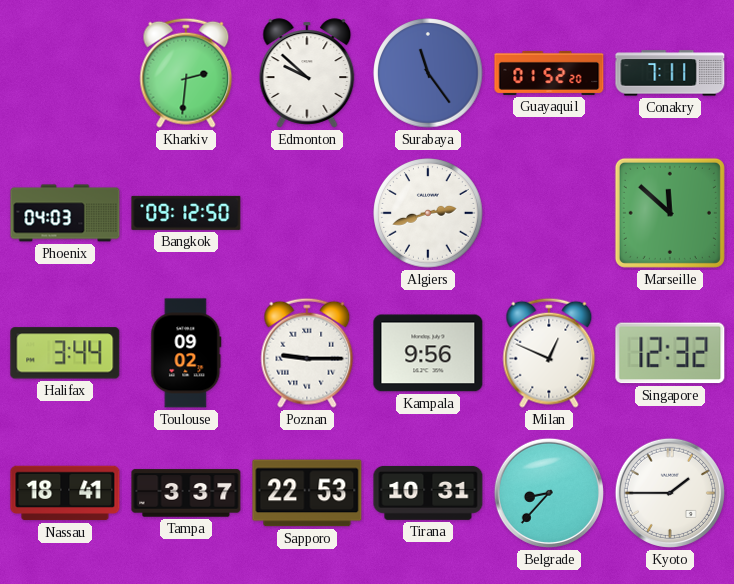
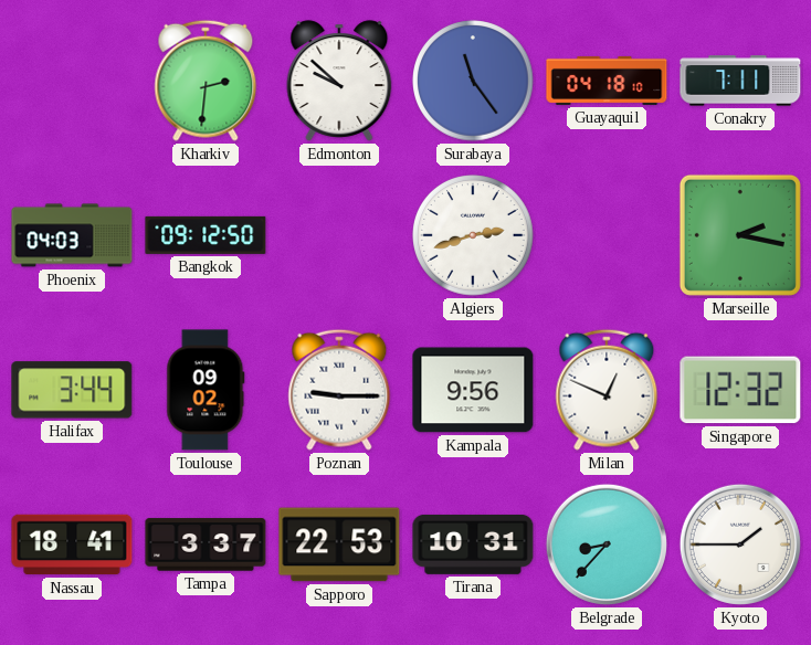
Guayaquil: 01:52 -> 04:18
Marseille: 11:52 -> 2:17
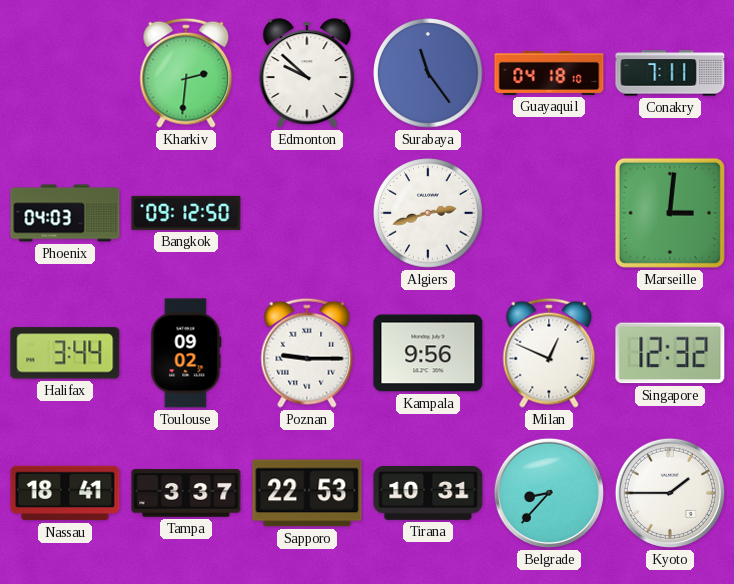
Marseille: 2:17 -> 3:01
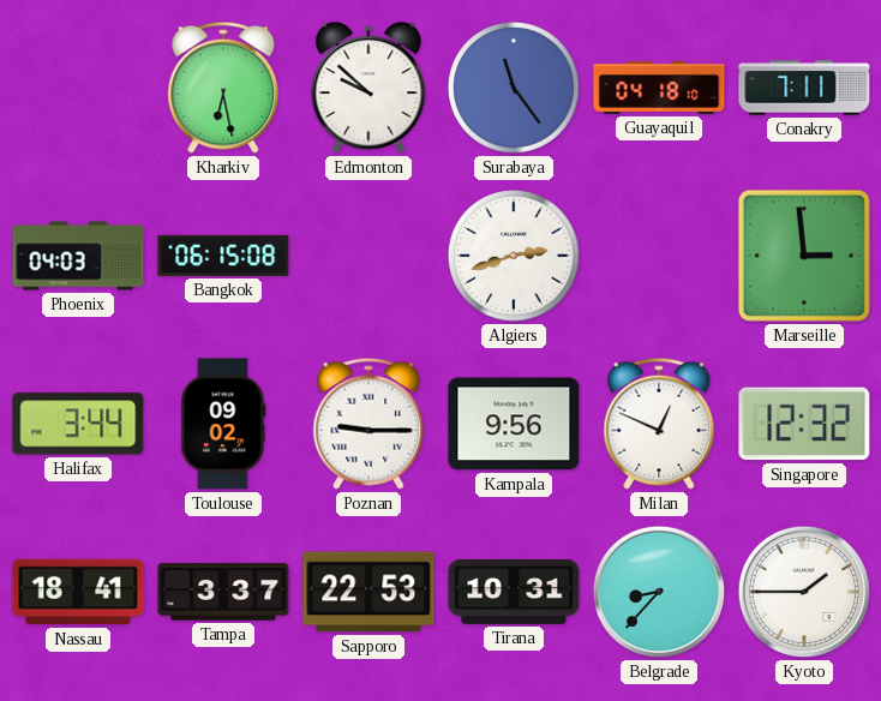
Kharkiv: 2:31 -> 6:28
Bangkok: 09:12 -> 06:15
Marseille: 3:01 -> 2:59
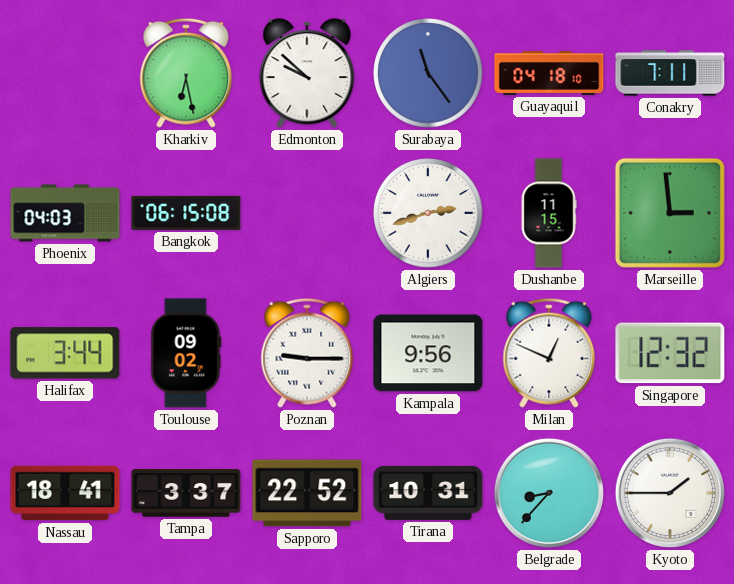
Dushanbe: none -> 11:15
Sapporo: 22:53 -> 22:52
